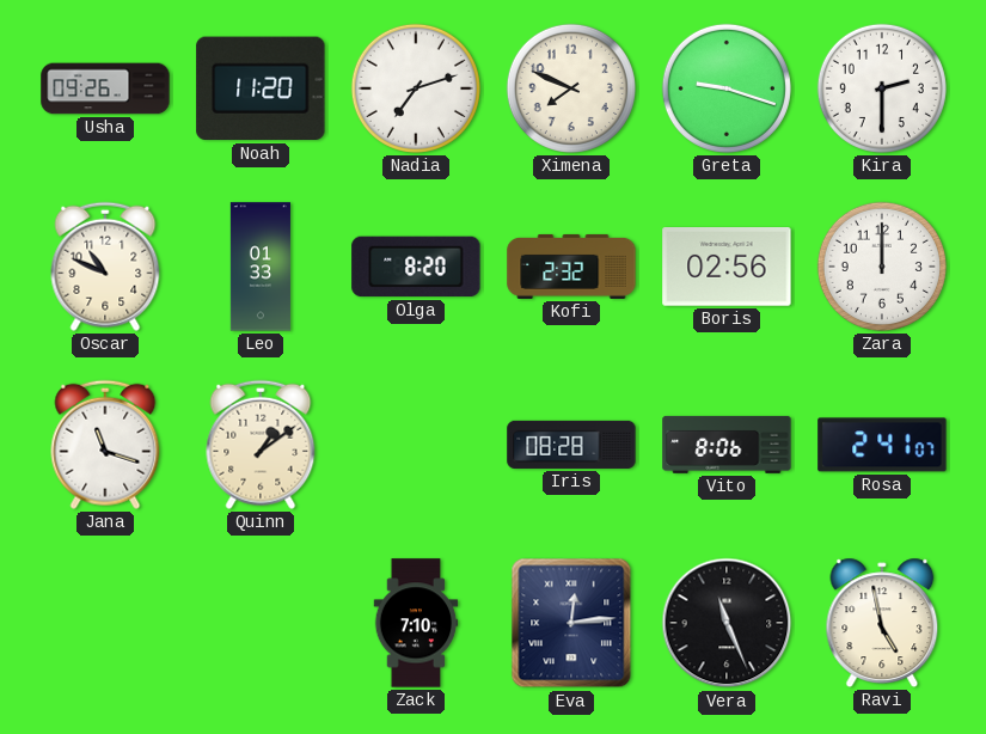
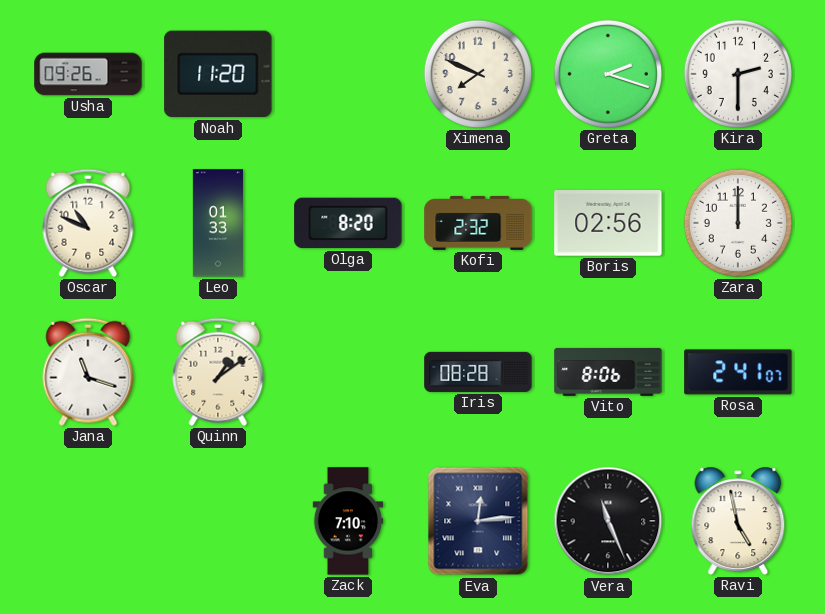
Nadia: 7:12 -> none
Greta: 9:18 -> 2:18
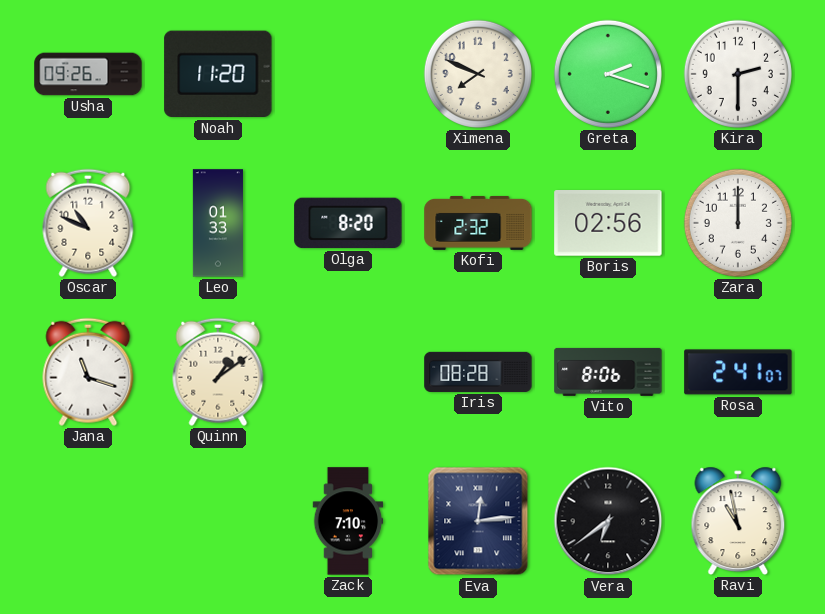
Vera: 11:26 -> 6:39
Ravi: 4:58 -> 10:58
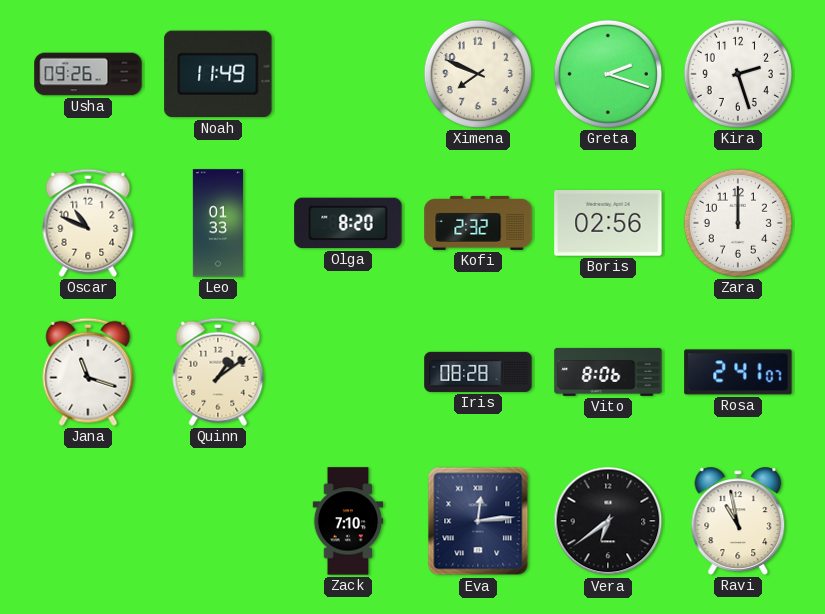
Noah: 11:20 -> 11:49
Kira: 2:30 -> 2:27
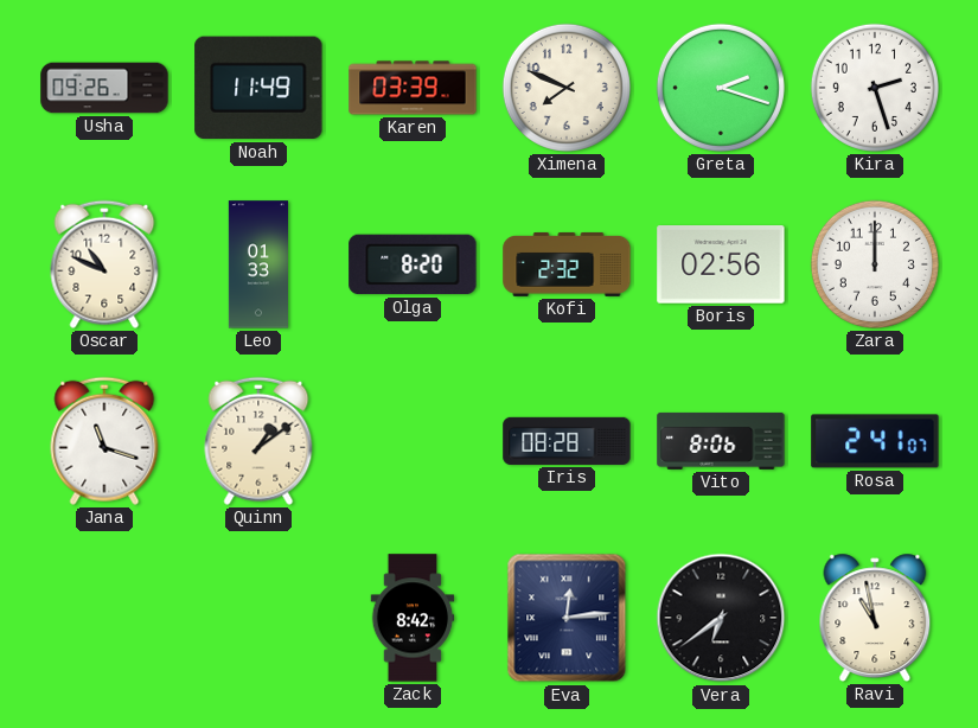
Karen: none -> 03:39
Zack: 7:10 -> 8:42
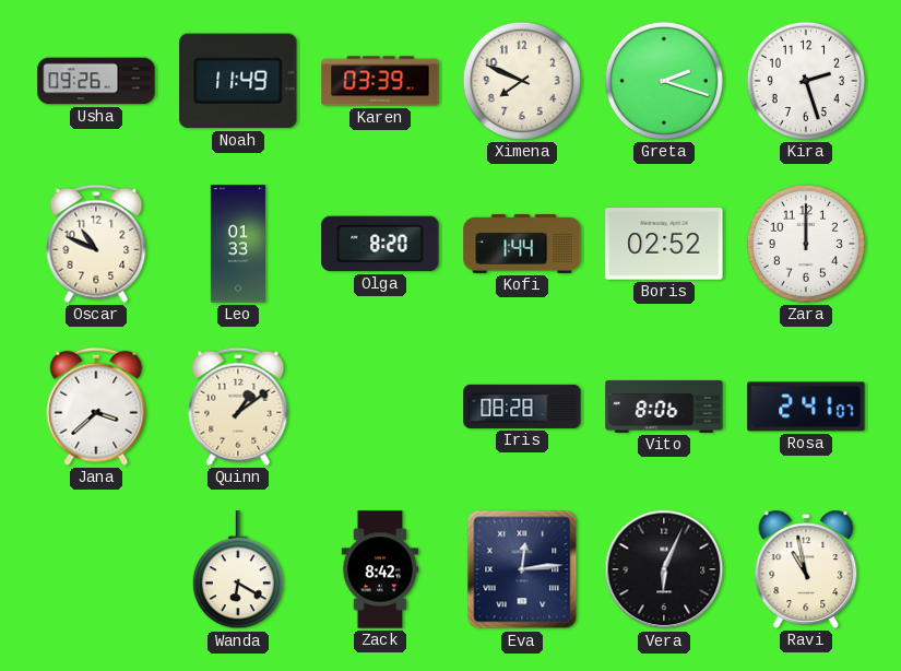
Kofi: 2:32 -> 1:44
Boris: 02:56 -> 02:52
Jana: 11:18 -> 3:38
Wanda: none -> 6:20
Vera: 6:39 -> 6:04
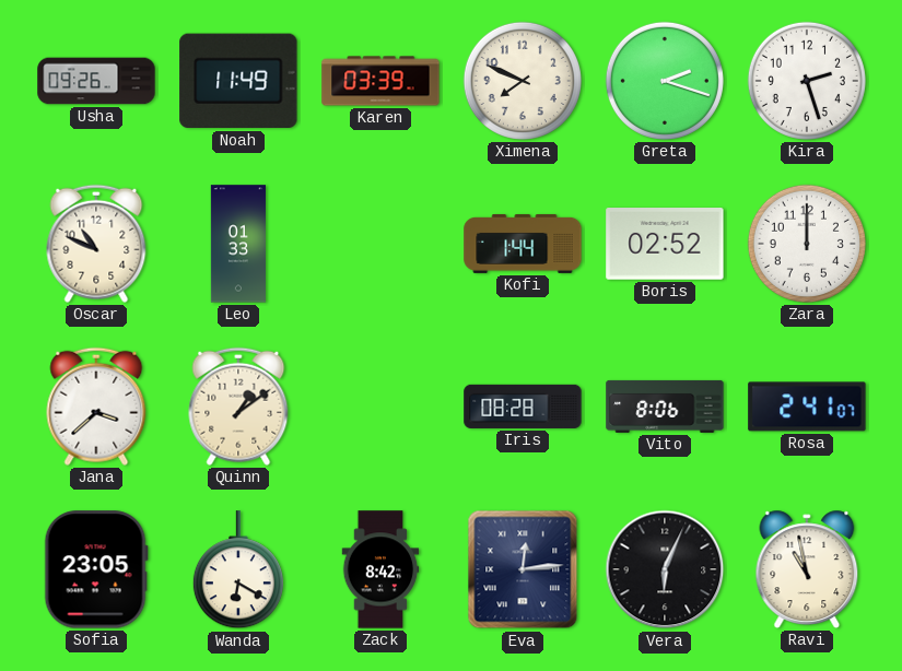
Olga: 8:20 -> none
Sofia: none -> 23:05
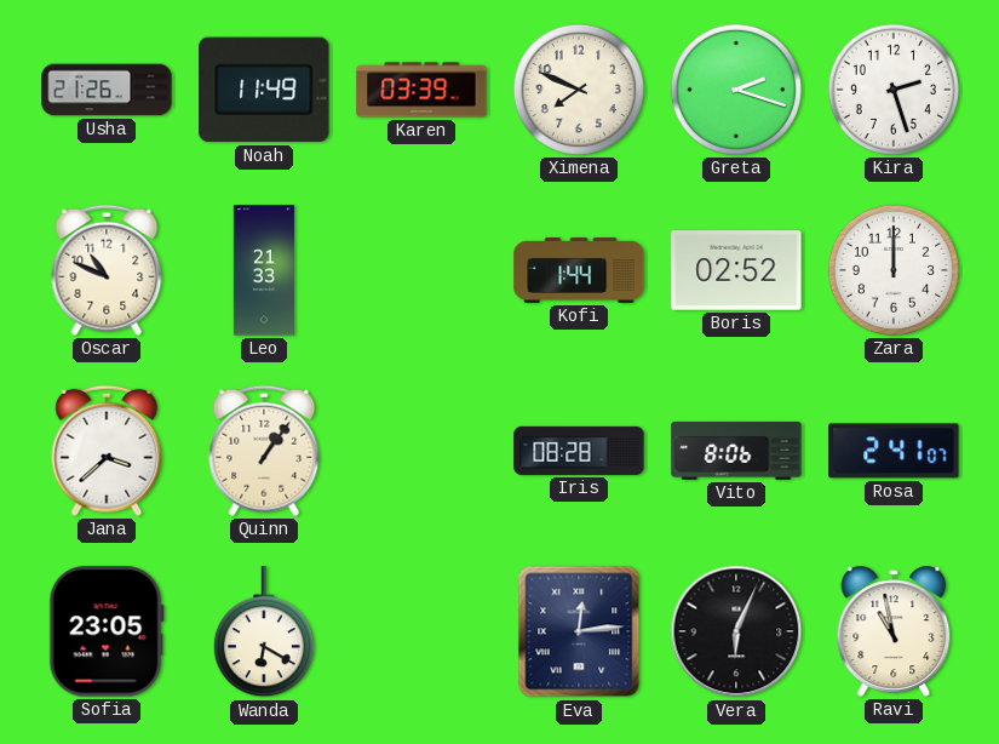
Usha: 09:26 -> 21:26
Leo: 01:33 -> 21:33
Quinn: 1:09 -> 1:06
Zack: 8:42 -> none
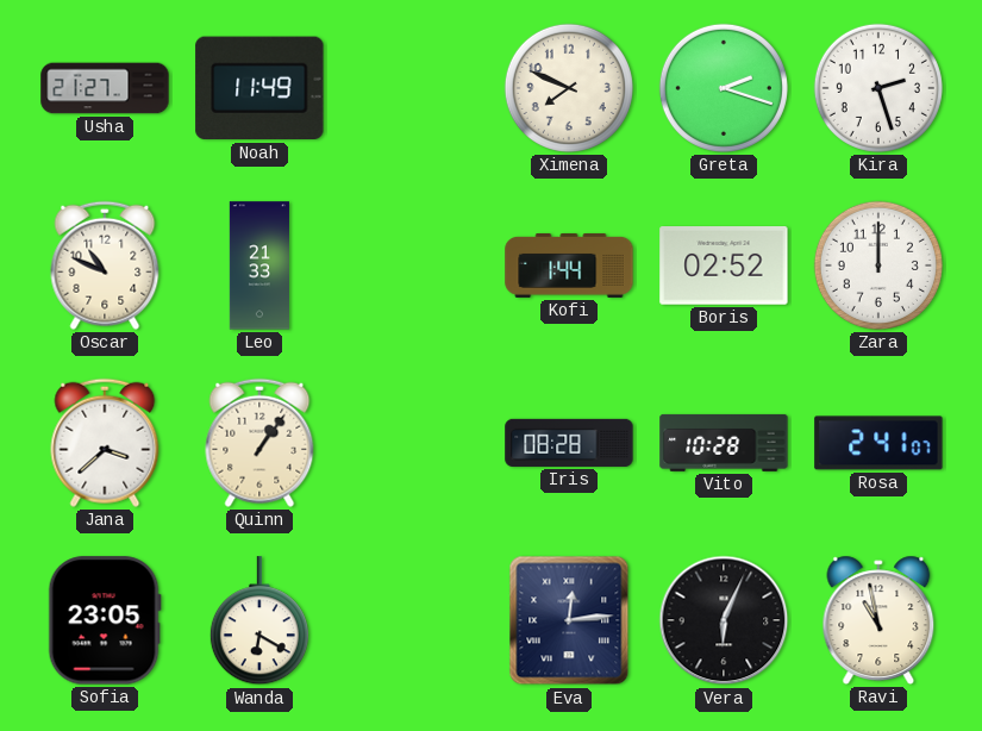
Usha: 21:26 -> 21:27
Karen: 03:39 -> none
Vito: 8:06 -> 10:28
